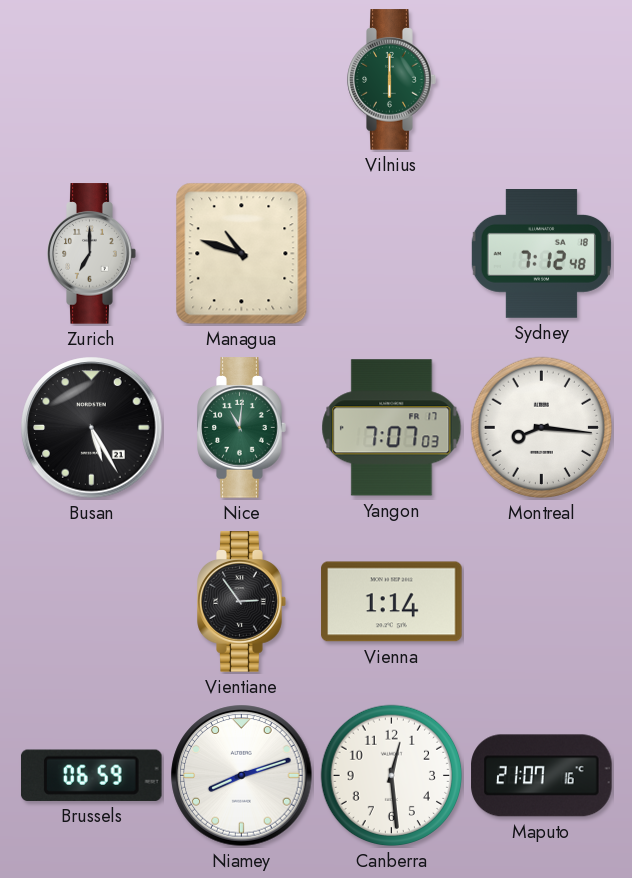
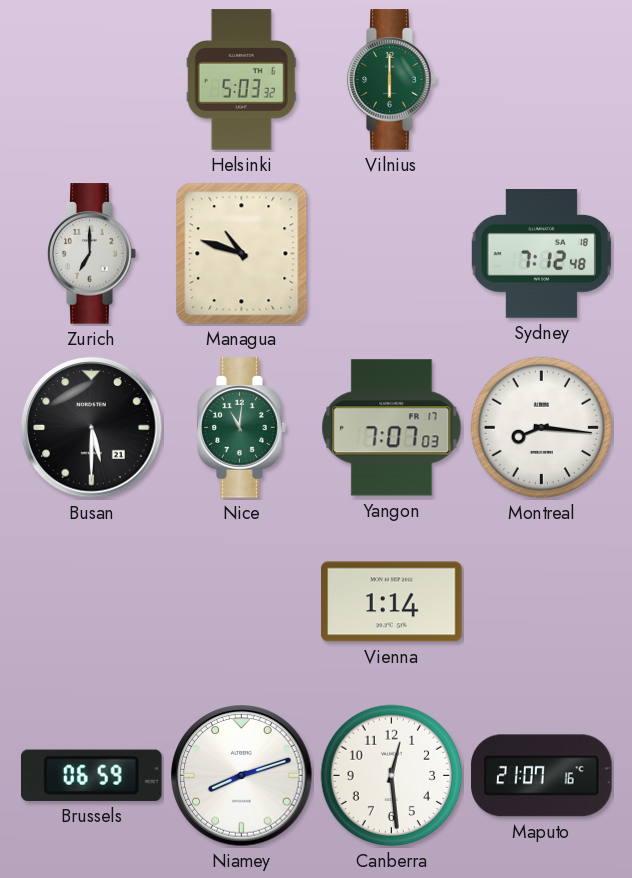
Helsinki: none -> 5:03
Busan: 5:25 -> 5:30
Vientiane: 2:54 -> none
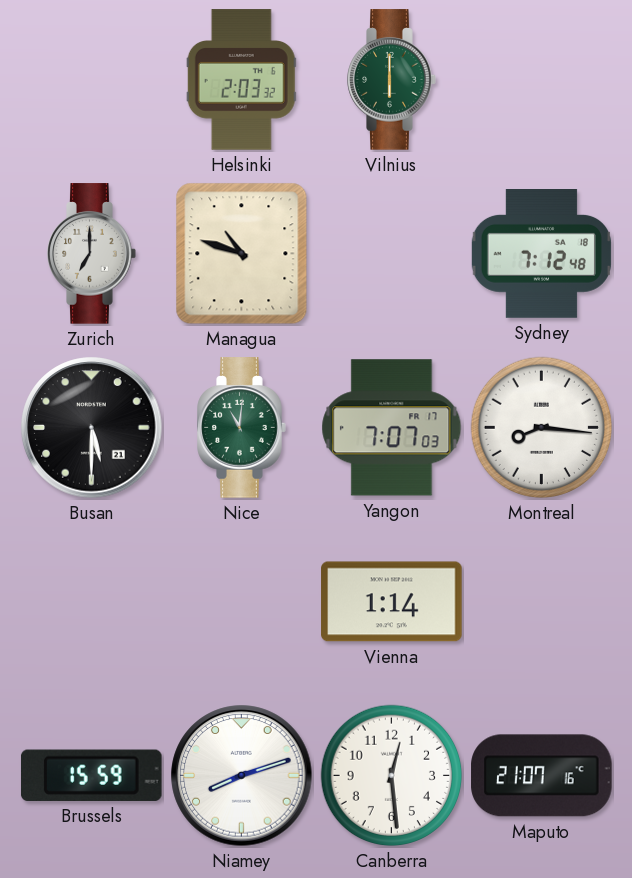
Helsinki: 5:03 -> 2:03
Brussels: 06:59 -> 15:59
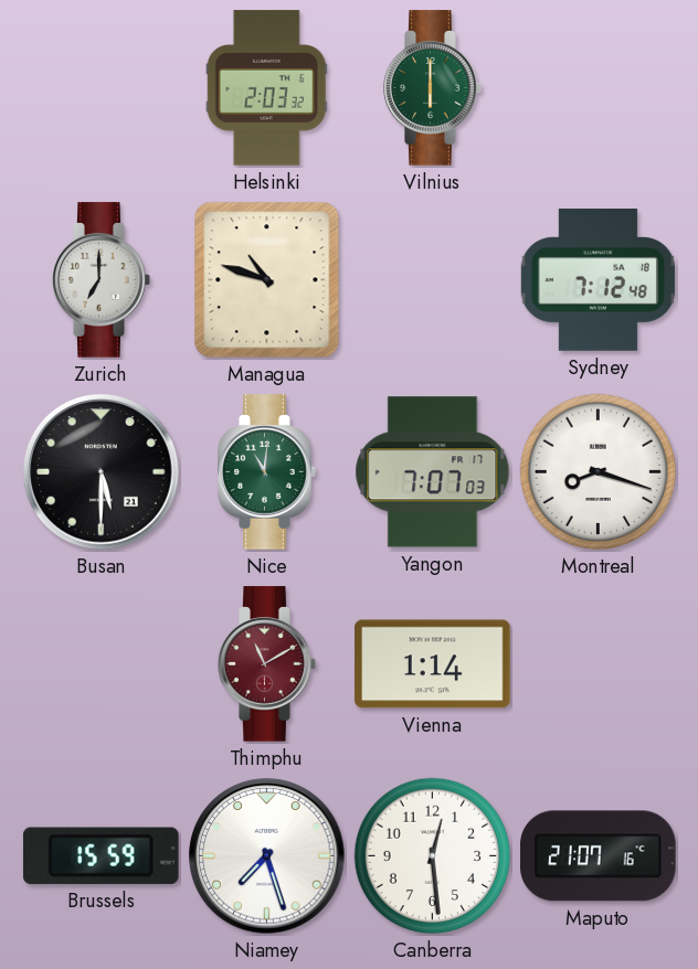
Montreal: 8:16 -> 8:18
Thimphu: none -> 11:10
Niamey: 8:12 -> 7:27
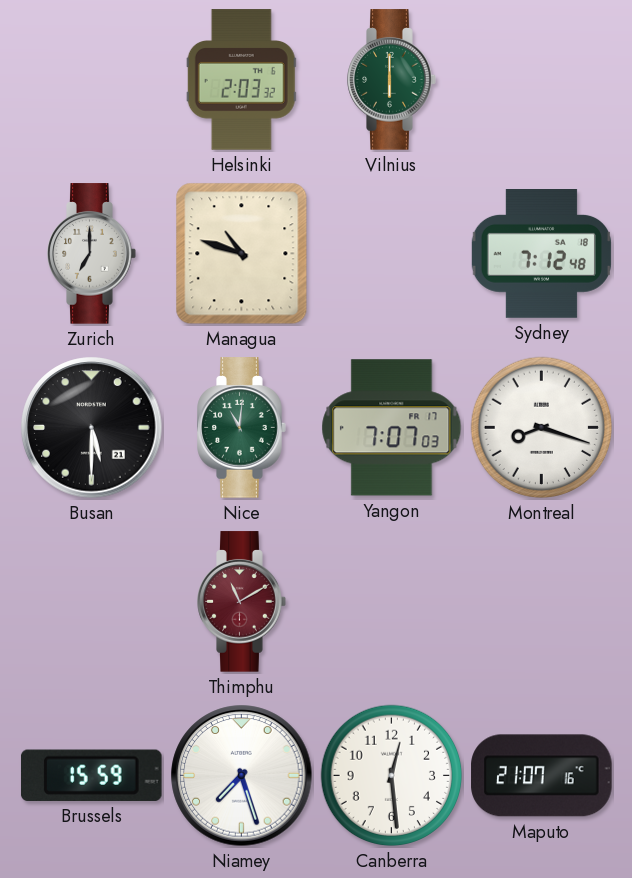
Vienna: 1:14 -> none
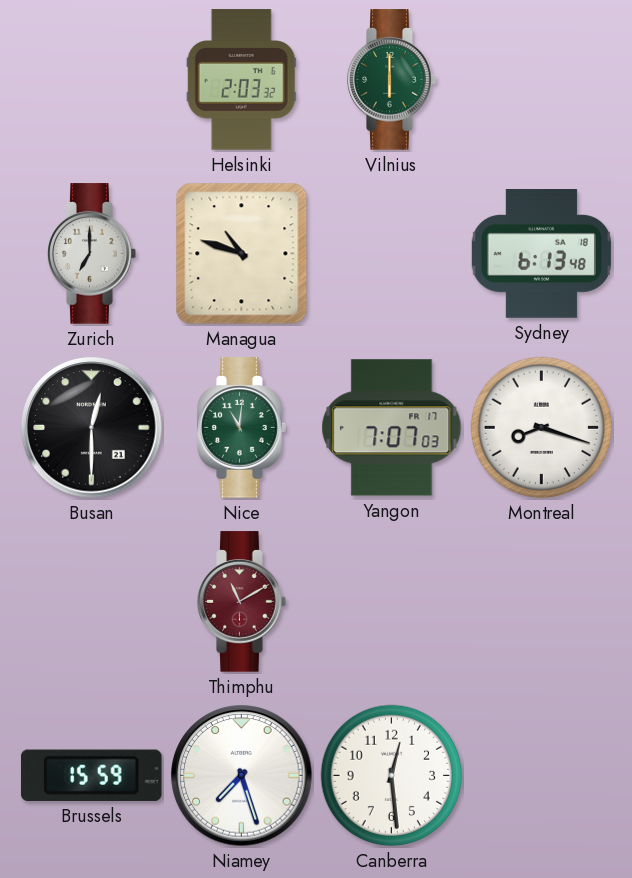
Sydney: 7:12 -> 6:13
Busan: 5:30 -> 12:30
Maputo: 21:07 -> none
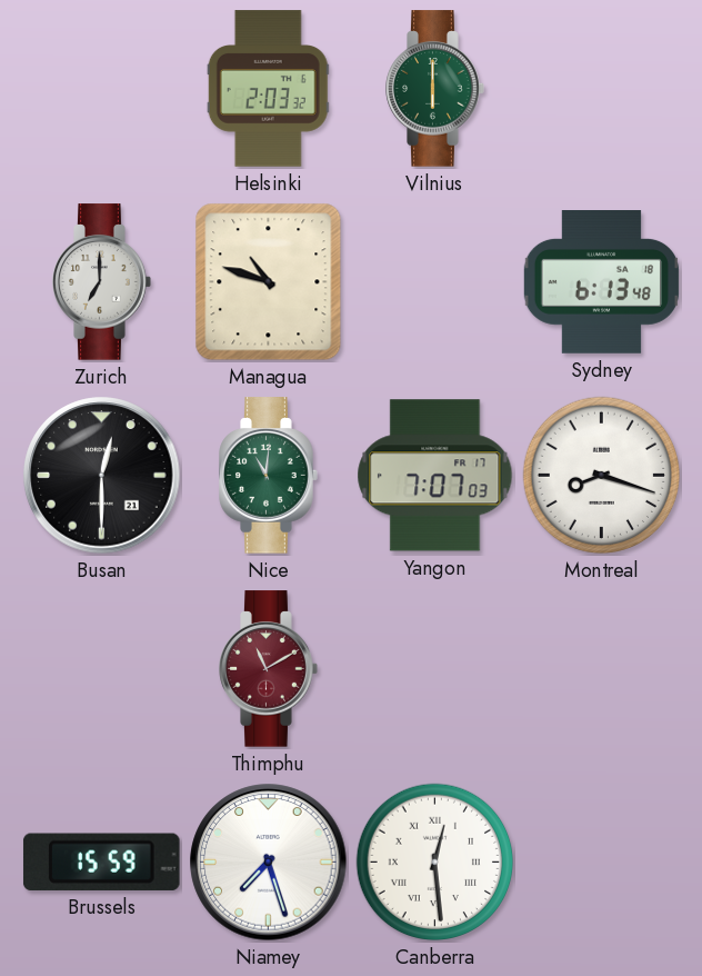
Canberra numerals: Arabic -> Roman
